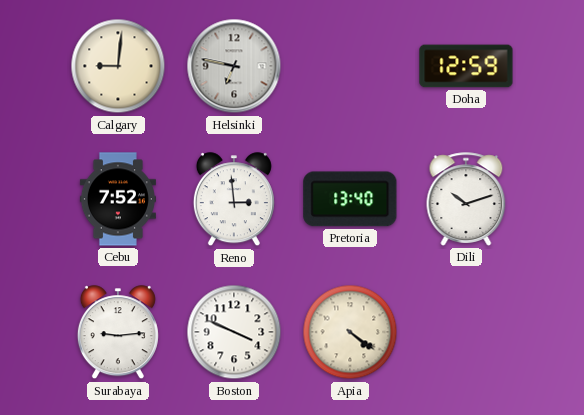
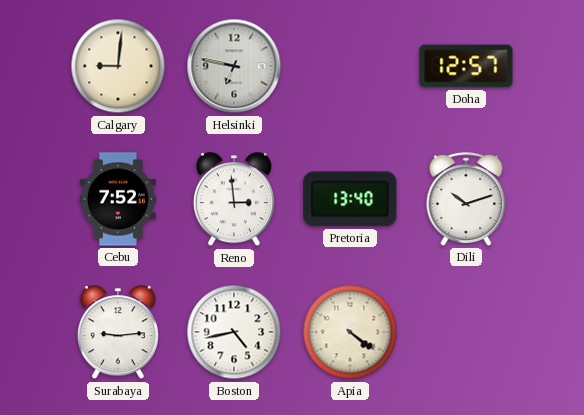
Doha: 12:59 -> 12:57
Boston: 3:49 -> 4:43
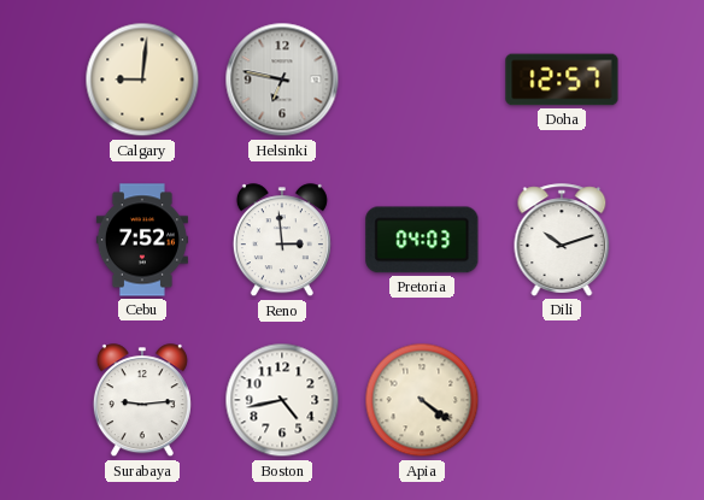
Pretoria: 13:40 -> 04:03
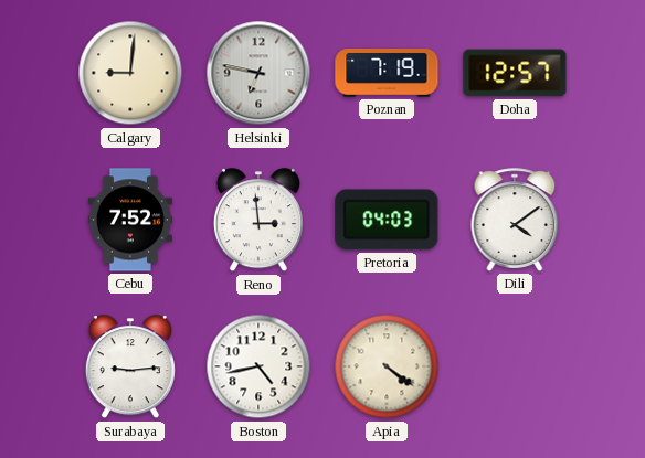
Poznan: none -> 7:19
Dili: 10:12 -> 4:09
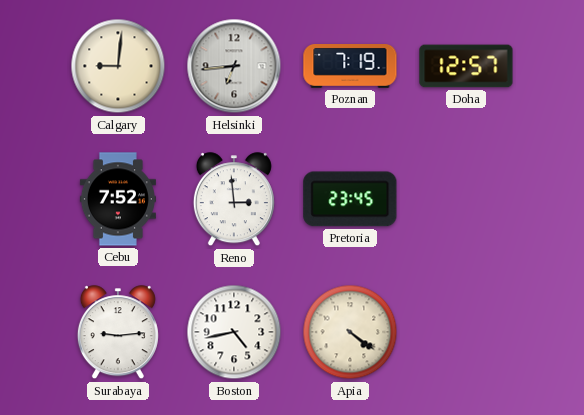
Helsinki: 6:47 -> 6:44
Pretoria: 04:03 -> 23:45
Dili: 4:09 -> none
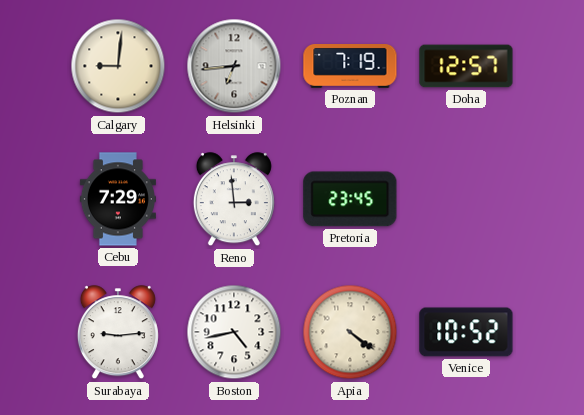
Cebu: 7:52 -> 7:29
Venice: none -> 10:52
